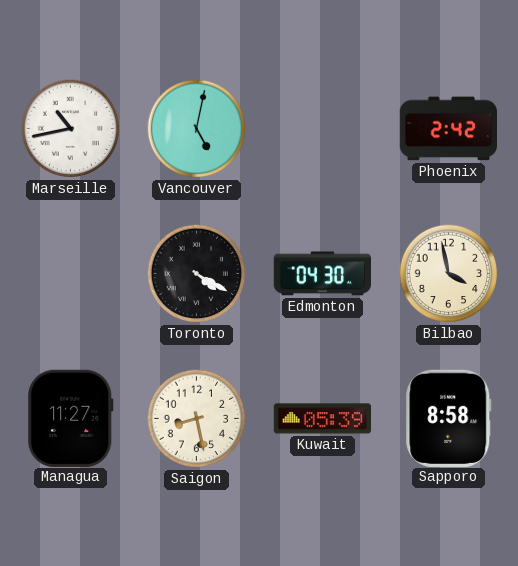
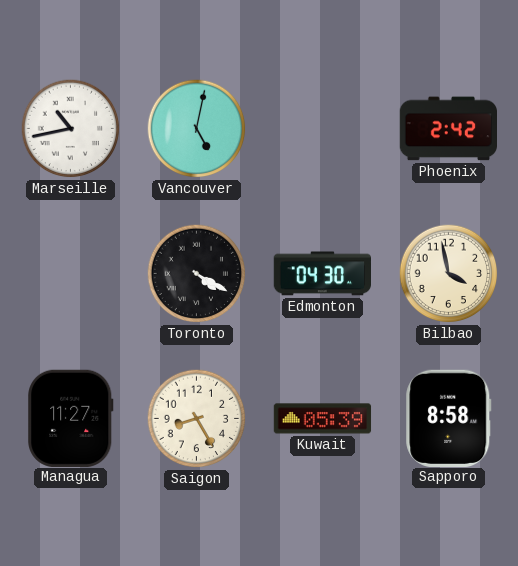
Saigon: 8:28 -> 8:25
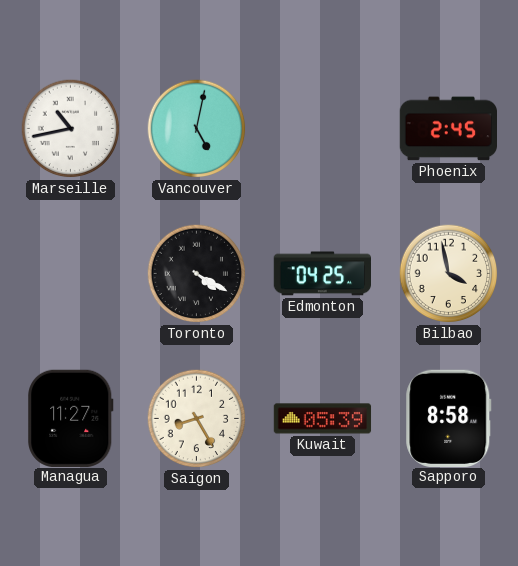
Phoenix: 2:42 -> 2:45
Edmonton: 04:30 -> 04:25
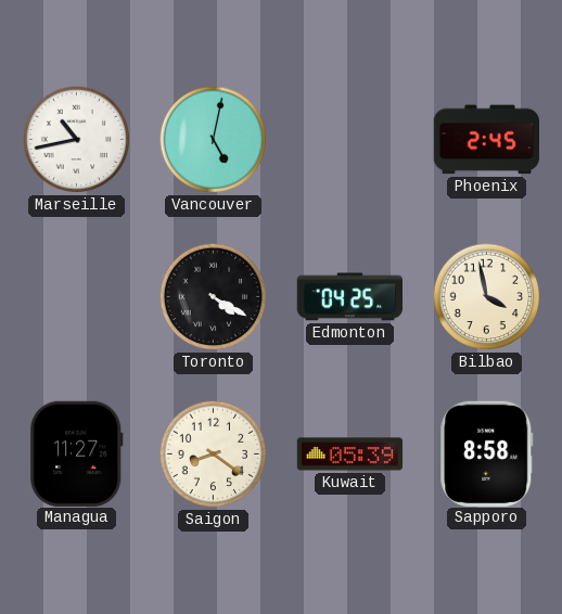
Saigon: 8:25 -> 8:21
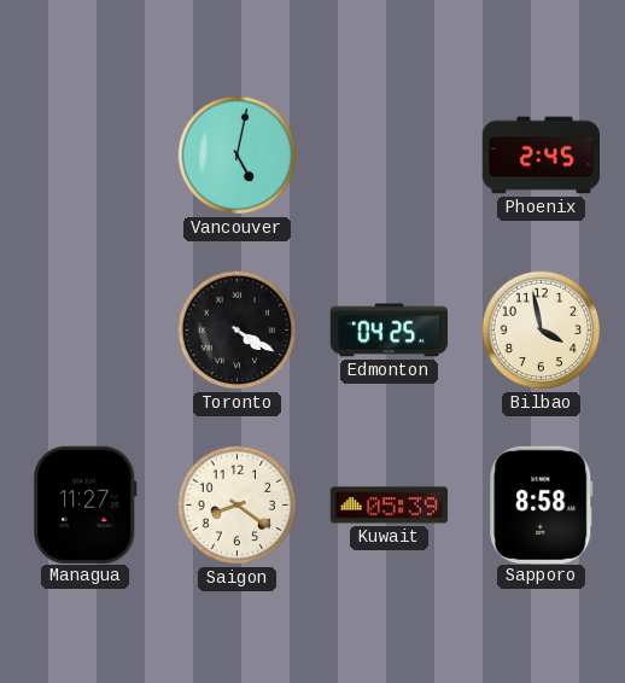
Marseille: 10:43 -> none
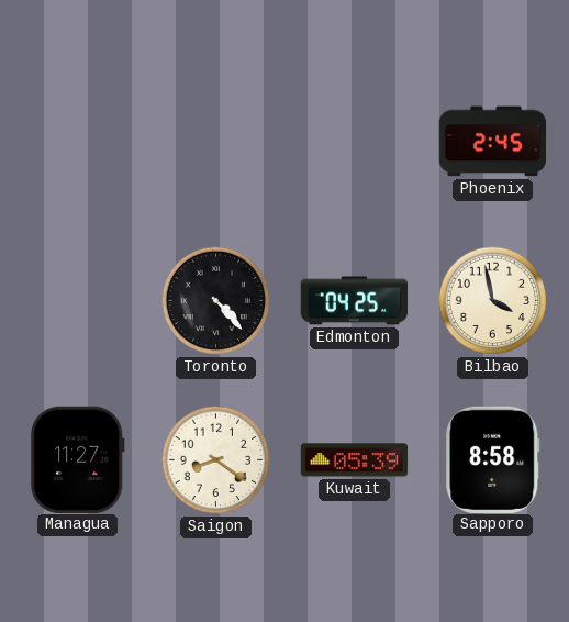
Vancouver: 5:02 -> none
Toronto: 4:20 -> 4:23
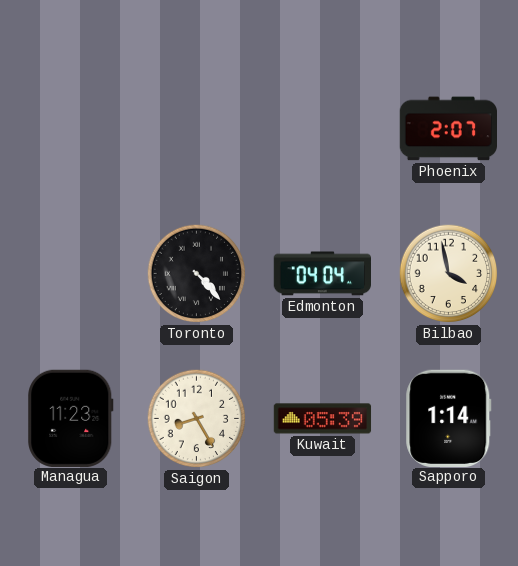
Phoenix: 2:45 -> 2:07
Edmonton: 04:25 -> 04:04
Managua: 11:27 -> 11:23
Saigon: 8:21 -> 8:25
Sapporo: 8:58 -> 1:14
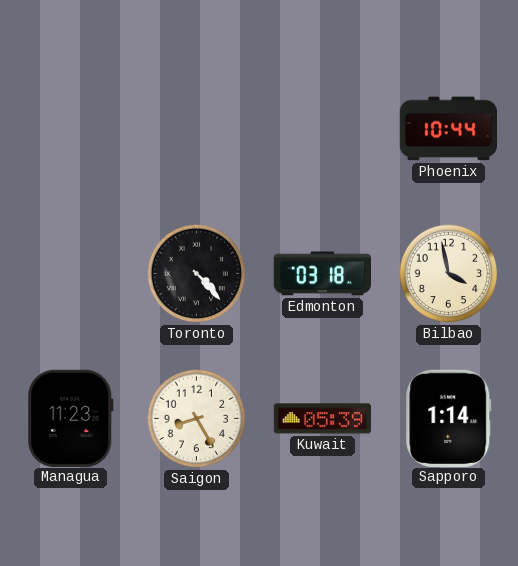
Phoenix: 2:07 -> 10:44
Edmonton: 04:04 -> 03:18
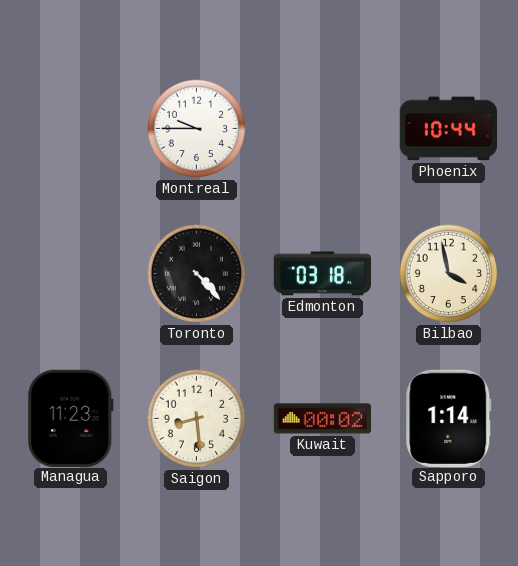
Montreal: none -> 9:45
Saigon: 8:25 -> 8:29
Kuwait: 05:39 -> 00:02
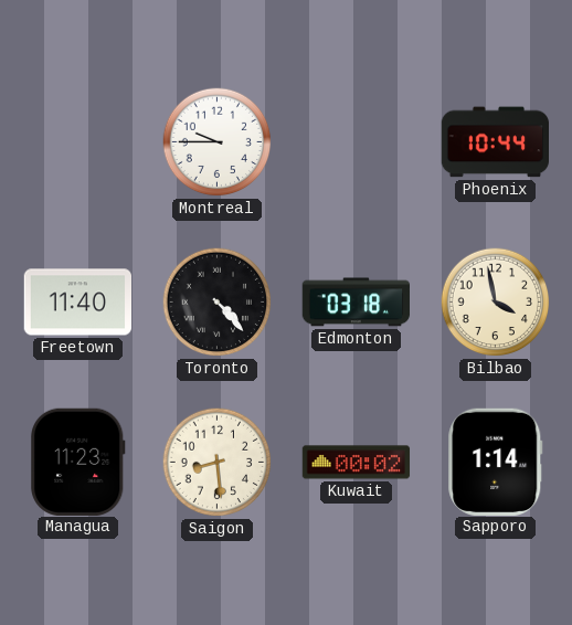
Freetown: none -> 11:40
